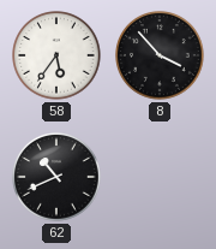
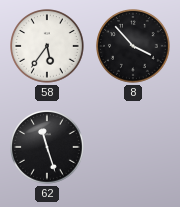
62: 10:41 -> 11:27
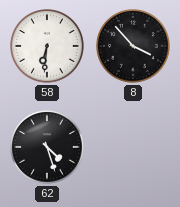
58: 5:36 -> 6:31
62: 11:27 -> 4:27
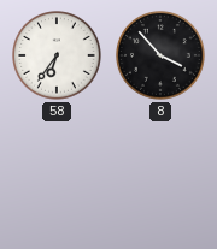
58: 6:31 -> 6:36
62: 4:27 -> none
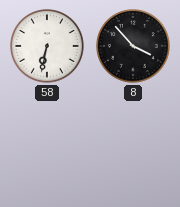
58: 6:36 -> 6:32
